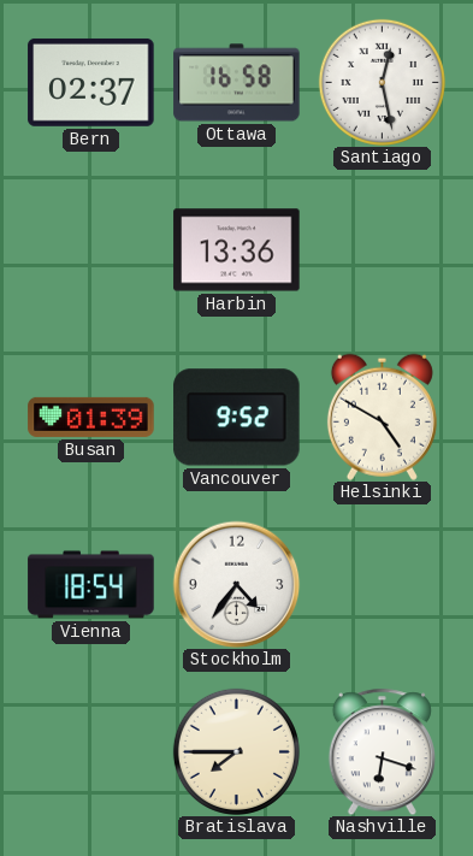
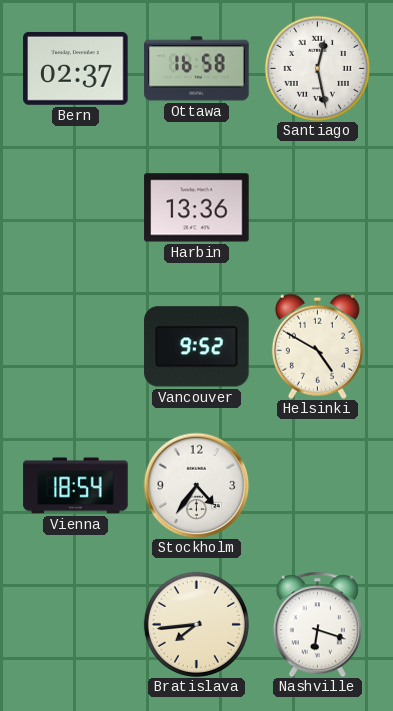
Busan: 01:39 -> none
Bratislava: 7:45 -> 7:44
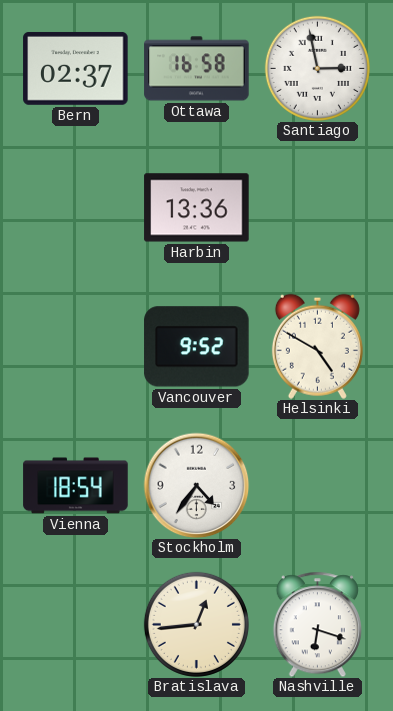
Santiago: 12:28 -> 2:58
Bratislava: 7:44 -> 12:44
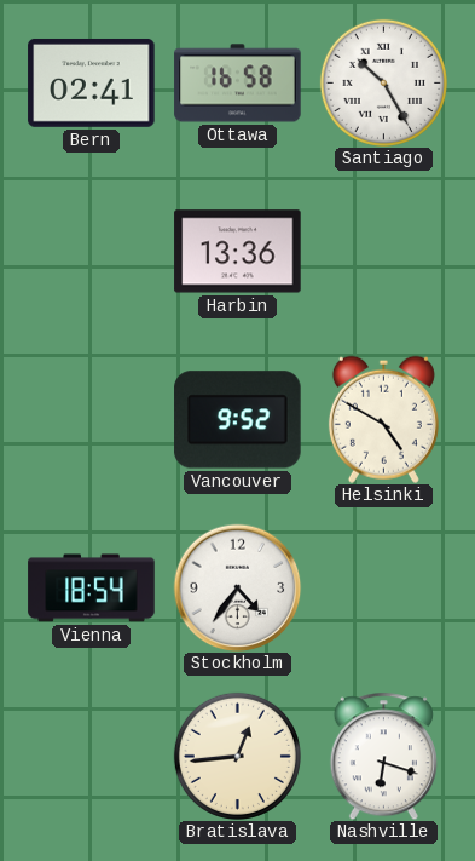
Bern: 02:37 -> 02:41
Santiago: 2:58 -> 10:25
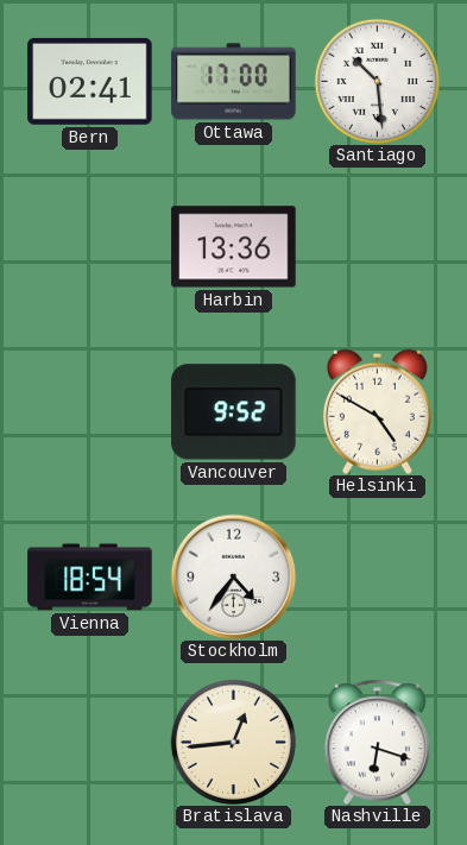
Ottawa: 16:58 -> 17:00
Santiago: 10:25 -> 10:29
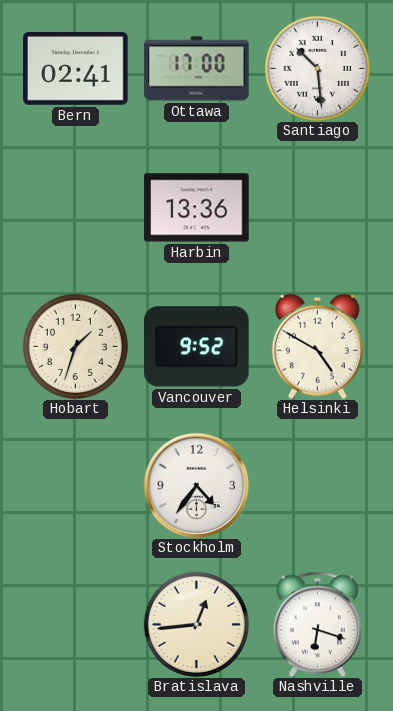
Hobart: none -> 1:33
Vienna: 18:54 -> none
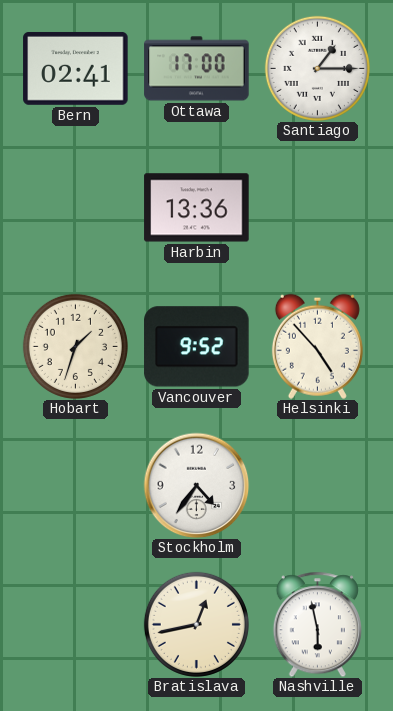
Santiago: 10:29 -> 1:15
Helsinki: 4:50 -> 4:53
Bratislava: 12:44 -> 12:43
Nashville: 6:18 -> 5:58
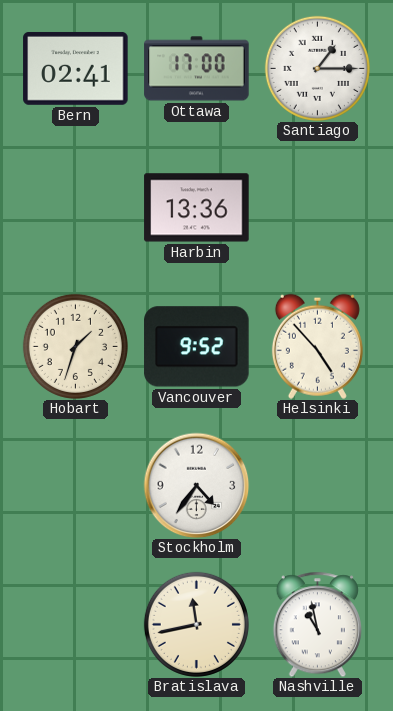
Bratislava: 12:43 -> 11:43
Nashville: 5:58 -> 10:58
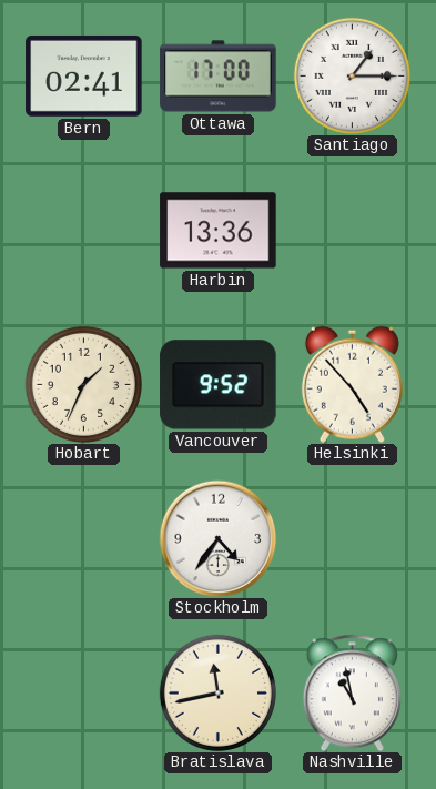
Hobart: 1:33 -> 1:34
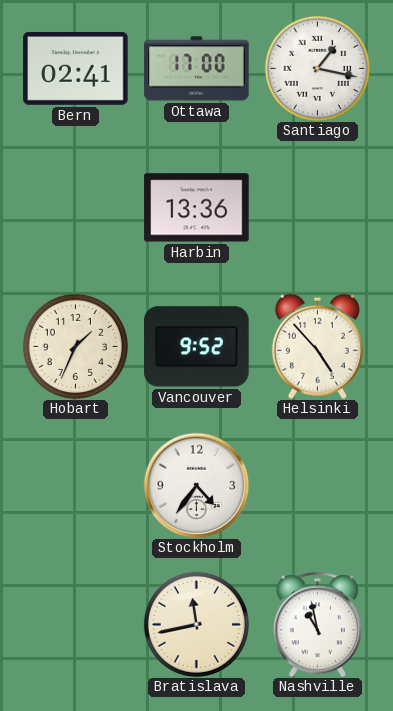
Santiago: 1:15 -> 1:17
